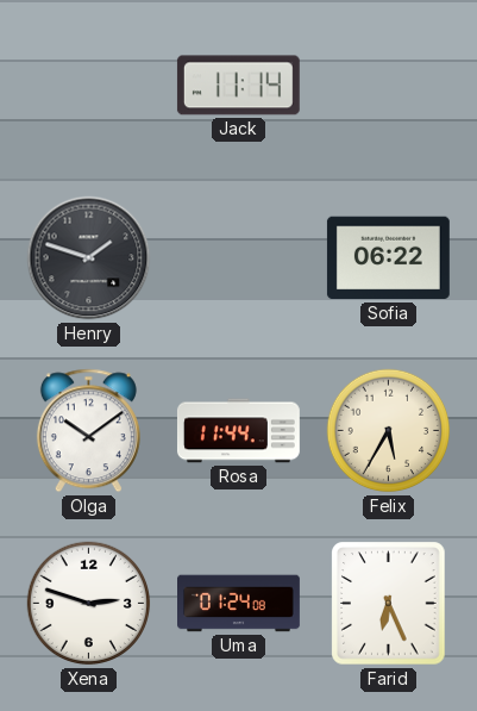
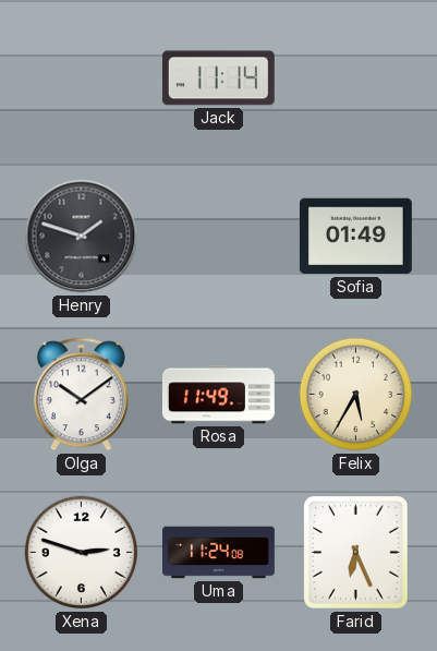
Sofia: 06:22 -> 01:49
Rosa: 11:44 -> 11:49
Uma: 01:24 -> 11:24
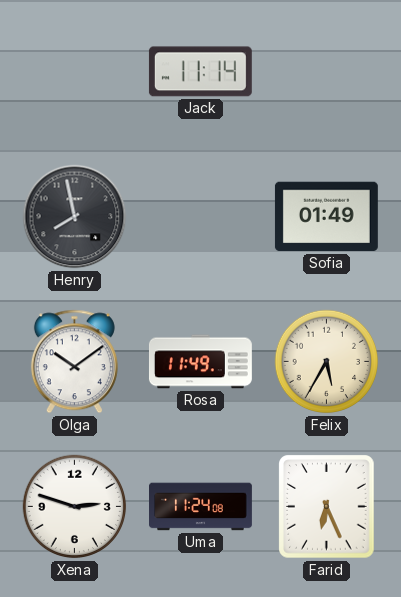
Henry: 1:48 -> 7:58
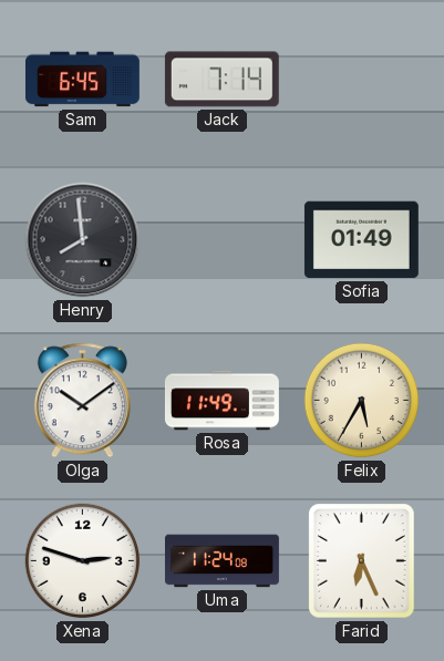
Sam: none -> 6:45
Jack: 11:14 -> 7:14
Henry: 7:58 -> 7:59
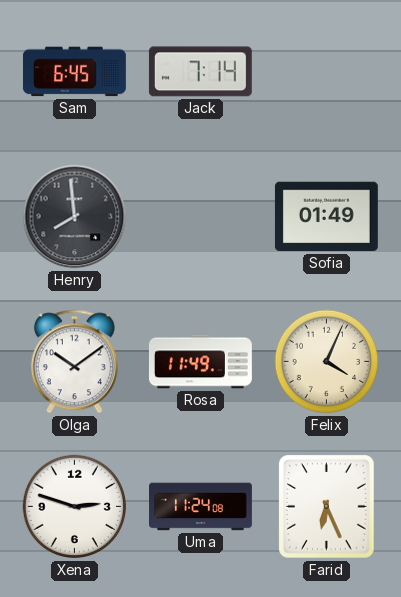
Felix: 5:35 -> 4:04
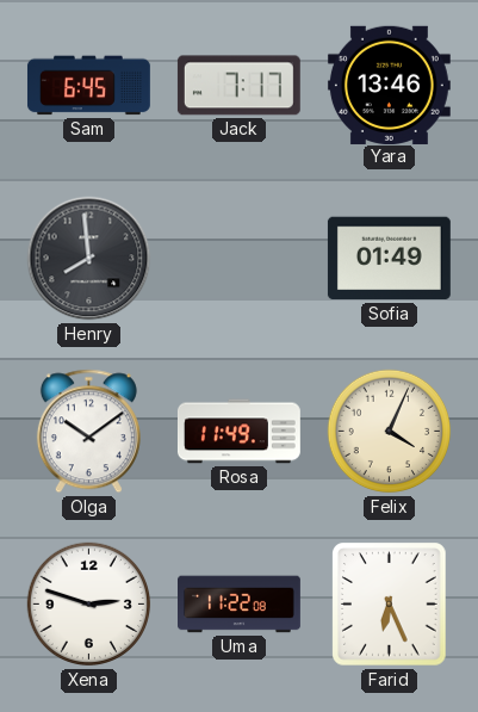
Jack: 7:14 -> 7:17
Yara: none -> 13:46
Uma: 11:24 -> 11:22
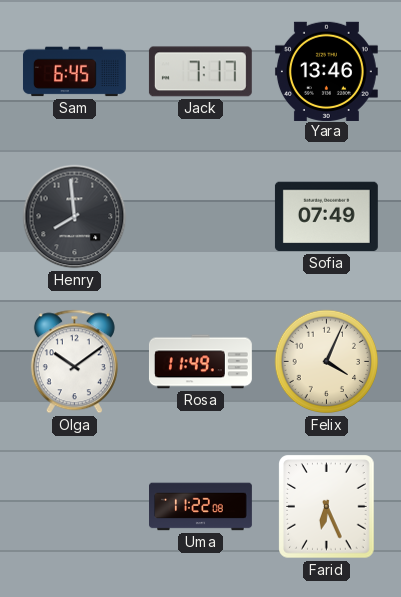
Sofia: 01:49 -> 07:49
Xena: 2:48 -> none
